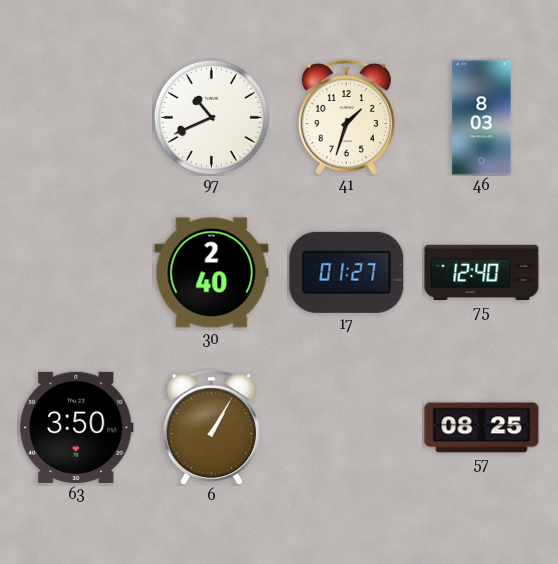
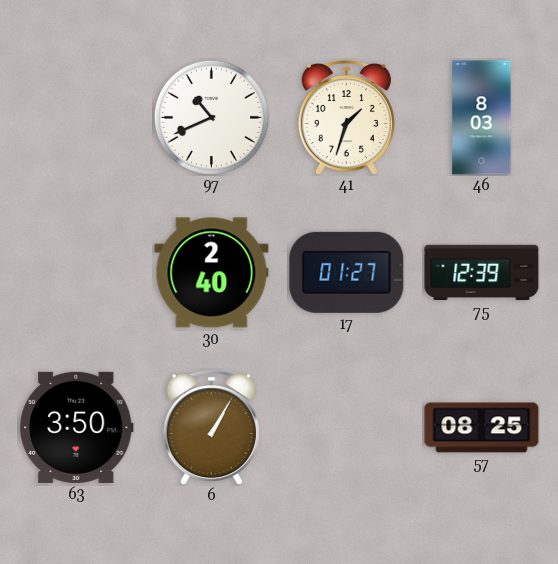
75: 12:40 -> 12:39
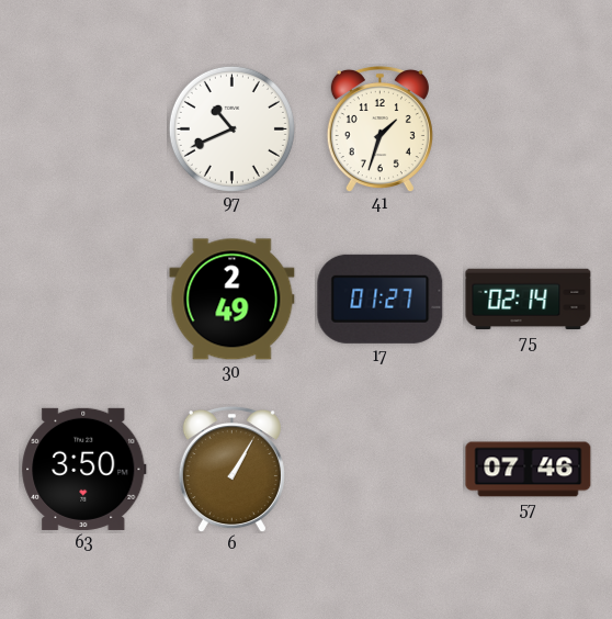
46: 8:03 -> none
30: 2:40 -> 2:49
75: 12:39 -> 02:14
57: 08:25 -> 07:46
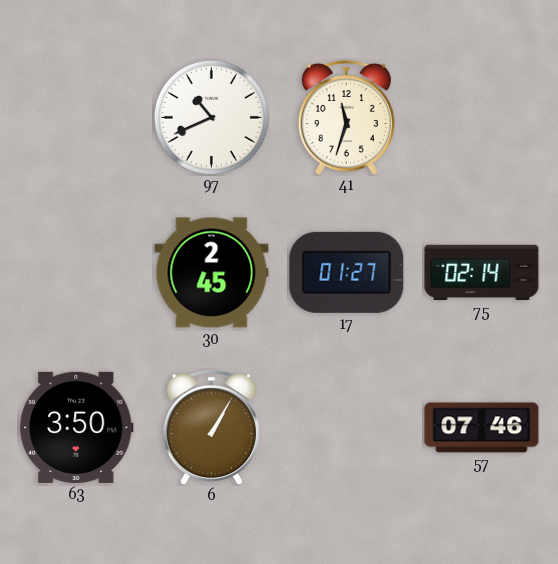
41: 1:33 -> 11:33
30: 2:49 -> 2:45
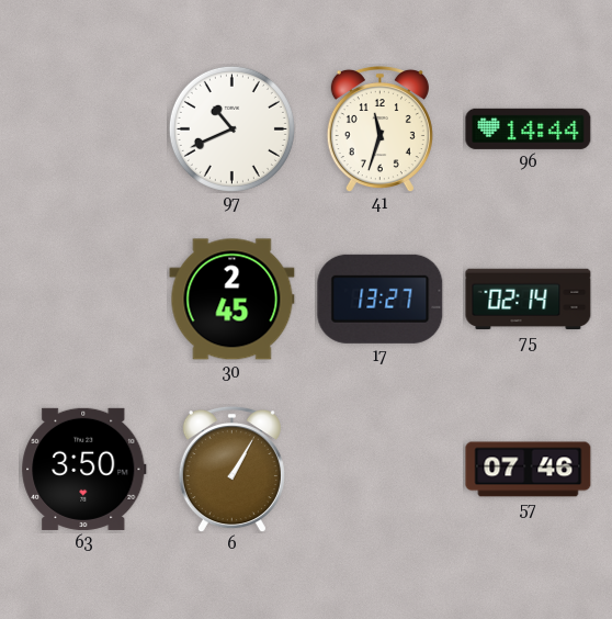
96: none -> 14:44
17: 01:27 -> 13:27
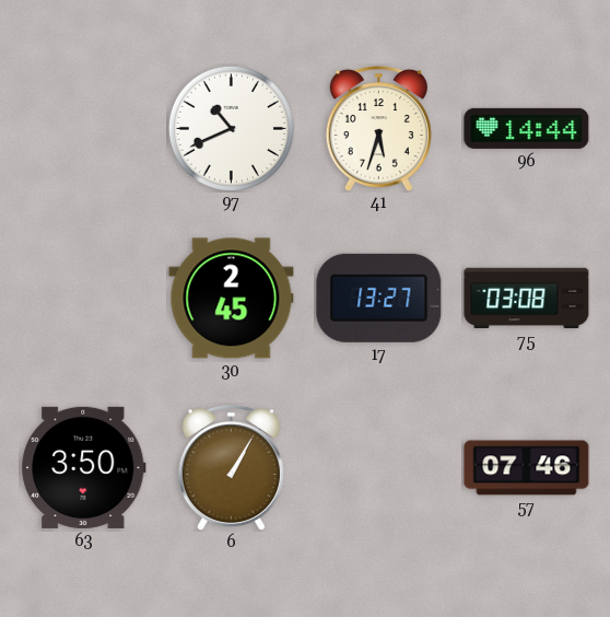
41: 11:33 -> 5:33
75: 02:14 -> 03:08
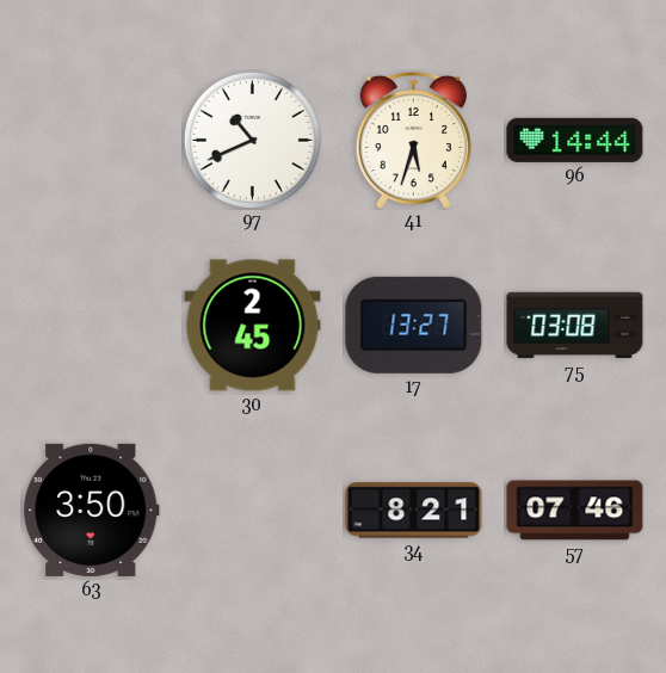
6: 1:05 -> none
34: none -> 8:21
